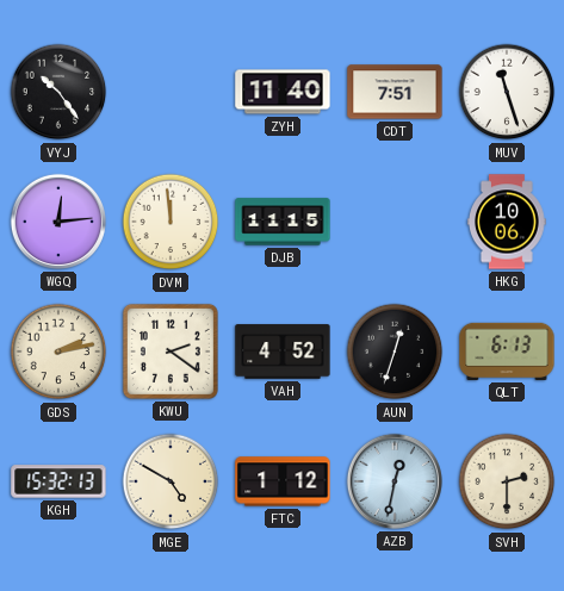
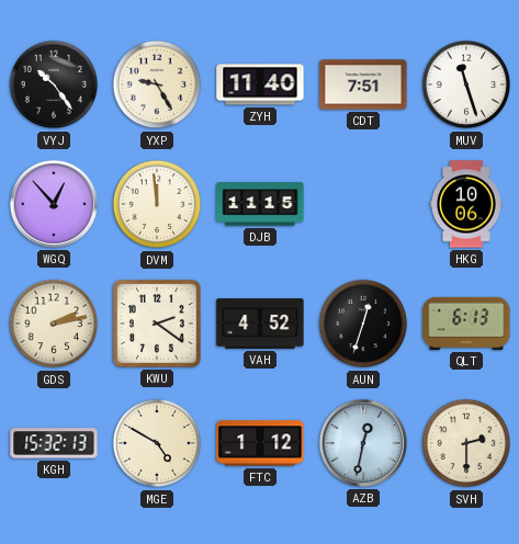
YXP: none -> 9:25
WGQ: 12:14 -> 12:53
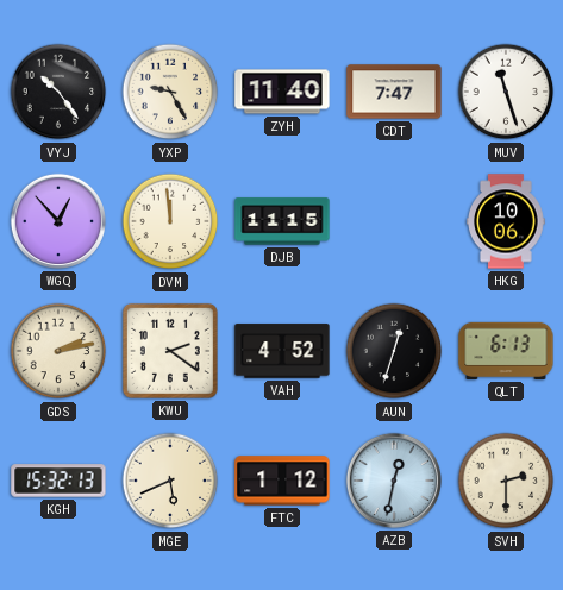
CDT: 7:51 -> 7:47
MGE: 4:50 -> 5:41
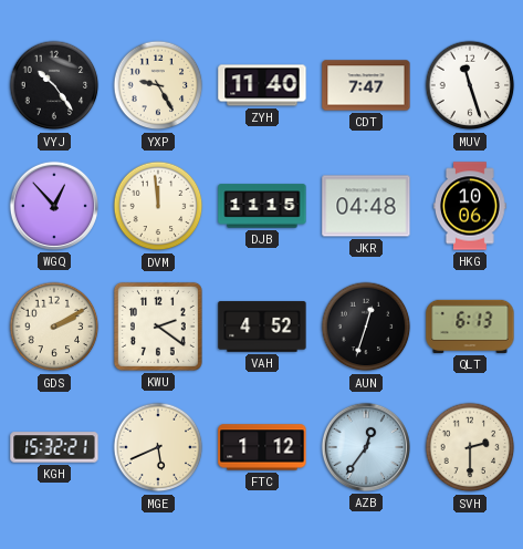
JKR: none -> 04:48
GDS: 2:13 -> 2:10
KGH: 15:32:13 -> 15:32:21
AZB: 12:32 -> 12:36
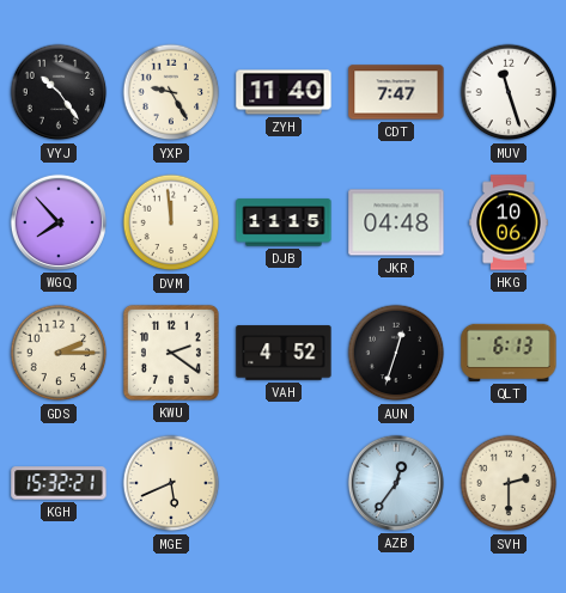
WGQ: 12:53 -> 7:53
GDS: 2:10 -> 2:15
FTC: 1:12 -> none
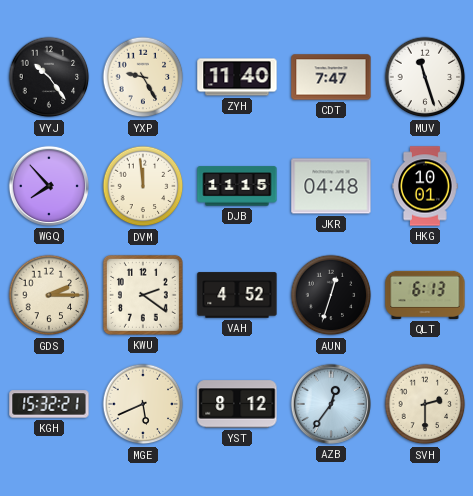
HKG: 10:06 -> 10:01
YST: none -> 8:12
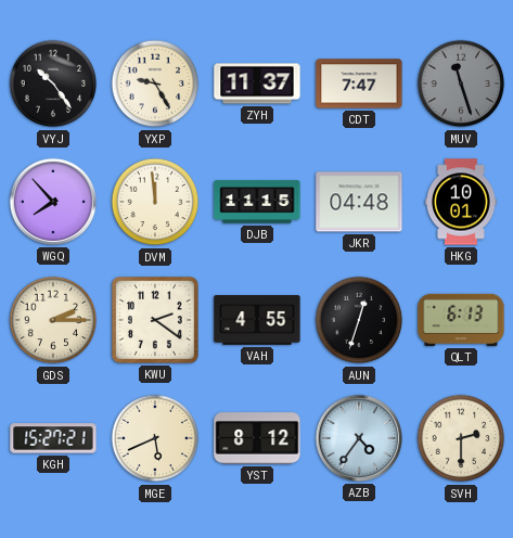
ZYH: 11:40 -> 11:37
MUV dial: white -> grey
VAH: 4:52 -> 4:55
KGH: 15:32 -> 15:27
AZB: 12:36 -> 4:36
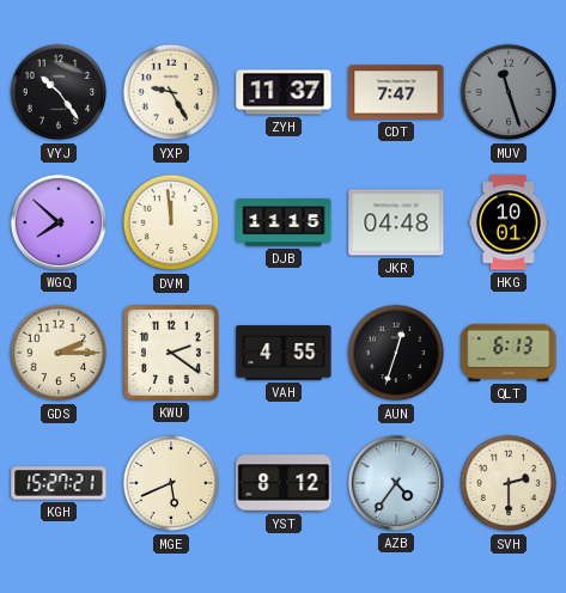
WGQ: 7:53 -> 7:52
